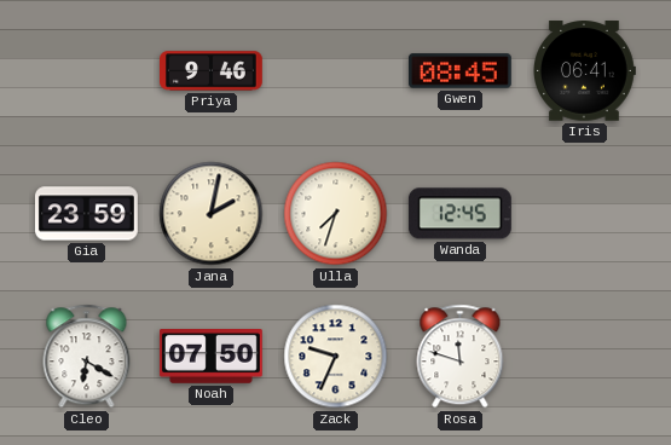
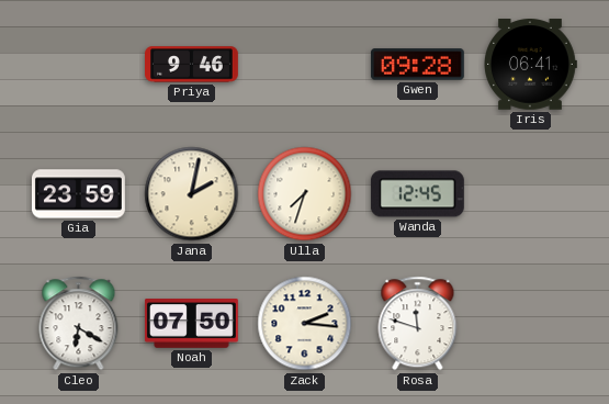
Gwen: 08:45 -> 09:28
Zack: 9:34 -> 2:16
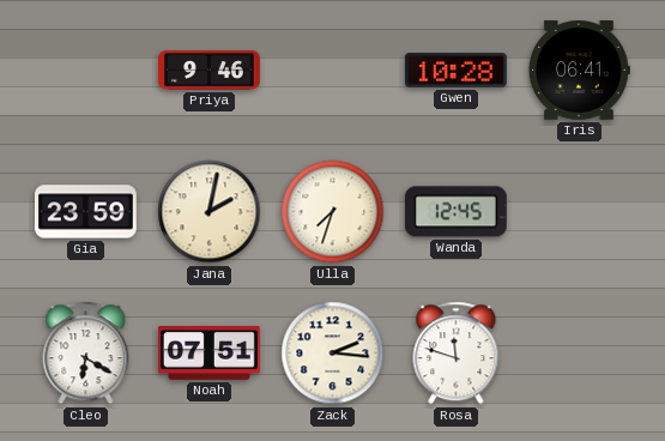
Gwen: 09:28 -> 10:28
Noah: 07:50 -> 07:51
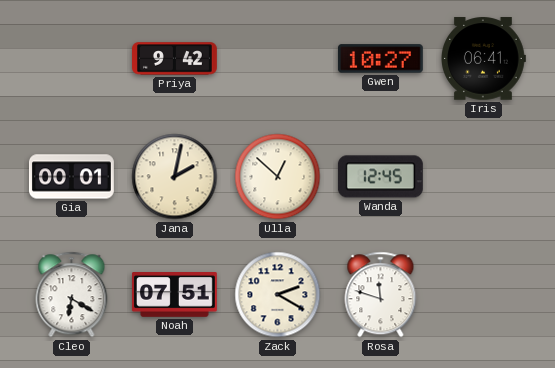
Priya: 9:46 -> 9:42
Gwen: 10:28 -> 10:27
Gia: 23:59 -> 00:01
Ulla: 7:33 -> 12:52
Zack: 2:16 -> 2:20
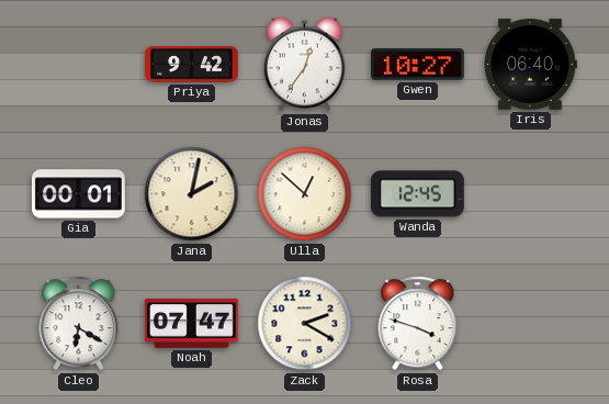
Jonas: none -> 12:36
Iris: 06:41 -> 06:40
Noah: 07:51 -> 07:47
Rosa: 11:48 -> 3:48
